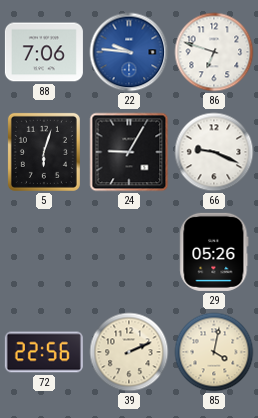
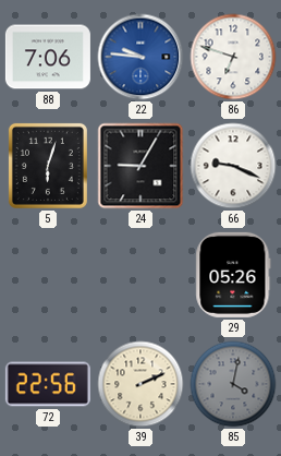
85 dial: cream -> grey
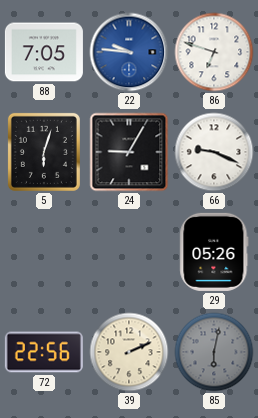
88: 7:06 -> 7:05
85: 4:02 -> 6:02
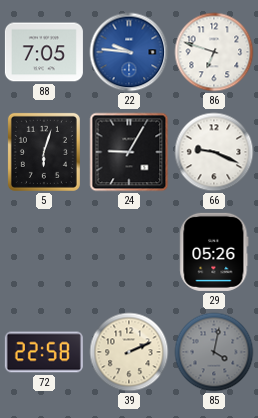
72: 22:56 -> 22:58
85: 6:02 -> 4:02
